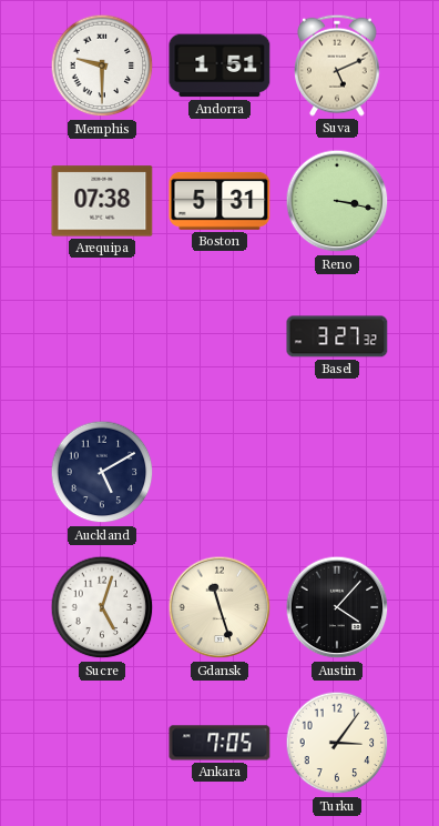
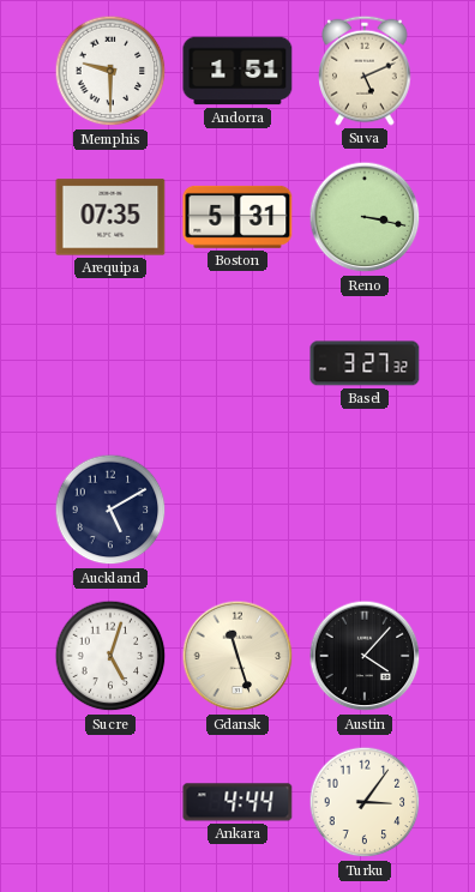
Arequipa: 07:38 -> 07:35
Ankara: 7:05 -> 4:44
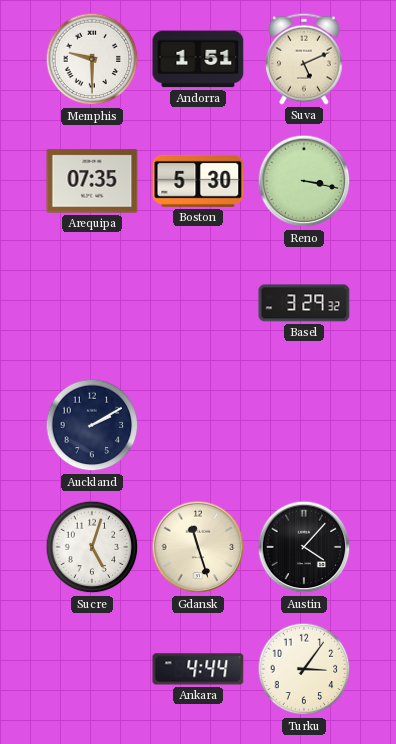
Boston: 5:31 -> 5:30
Basel: 3:27 -> 3:29
Auckland: 5:10 -> 2:10
